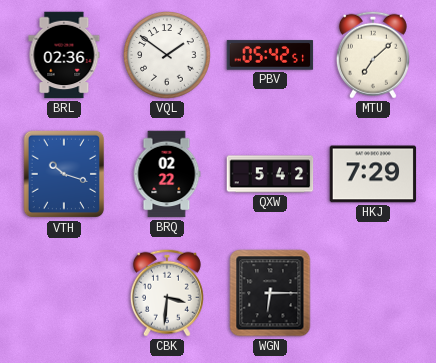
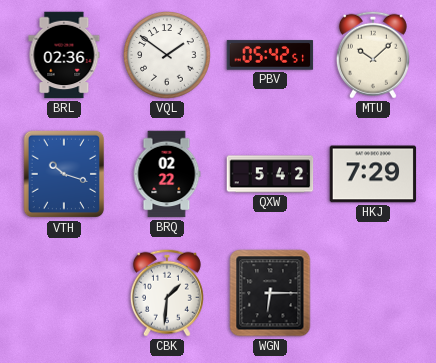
MTU: 7:08 -> 10:08
CBK: 3:31 -> 1:31
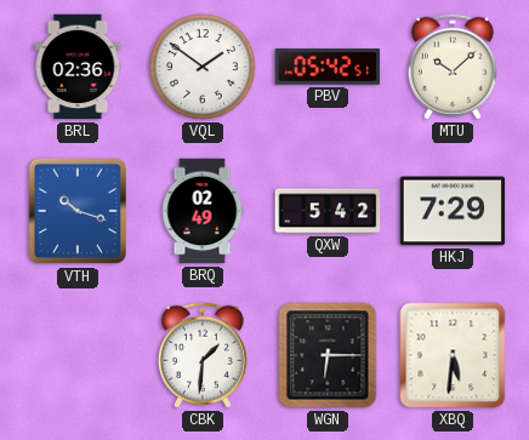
BRQ: 02:22 -> 02:49
XBQ: none -> 5:31
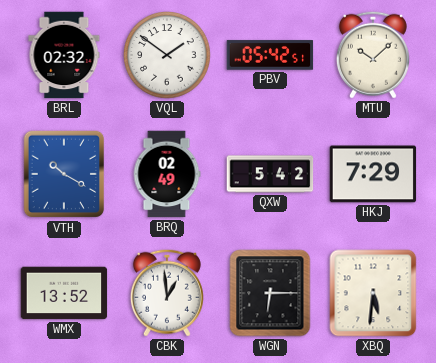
BRL: 02:36 -> 02:32
VTH: 10:18 -> 10:20
WMX: none -> 13:52
CBK: 1:31 -> 12:59
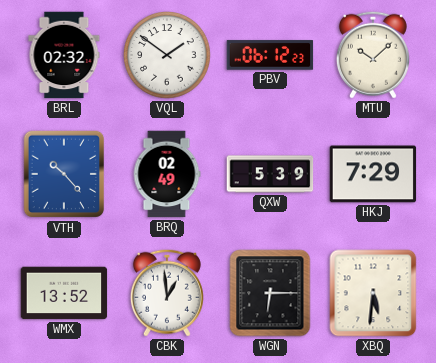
PBV: 05:42 -> 06:12
VTH: 10:20 -> 10:23
QXW: 5:42 -> 5:39
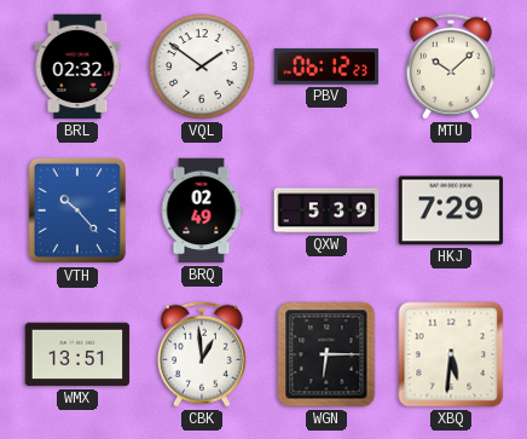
WMX: 13:52 -> 13:51
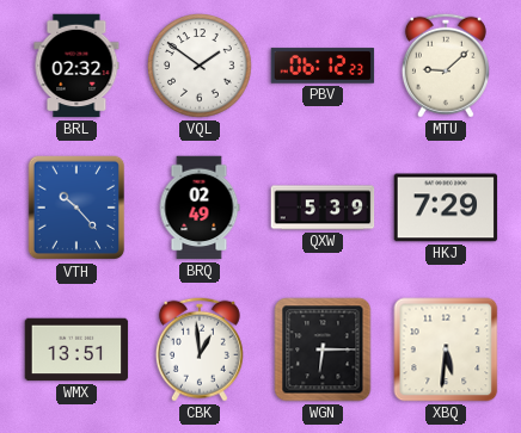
MTU: 10:08 -> 9:08
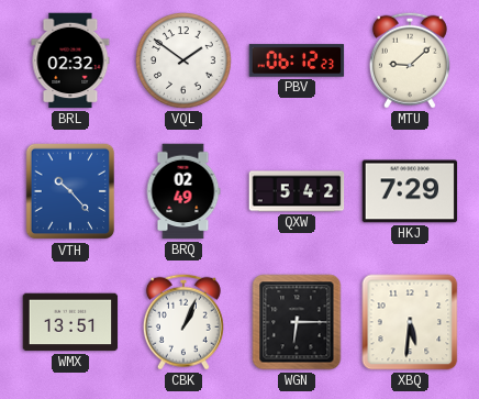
QXW: 5:39 -> 5:42
CBK: 12:59 -> 1:04
